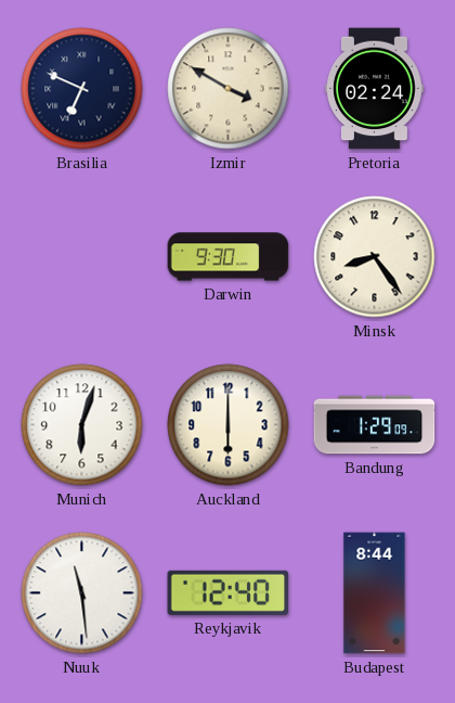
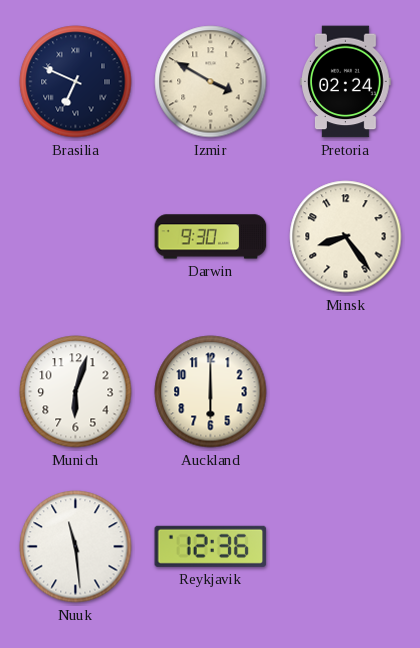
Bandung: 1:29 -> none
Reykjavik: 12:40 -> 12:36
Budapest: 8:44 -> none
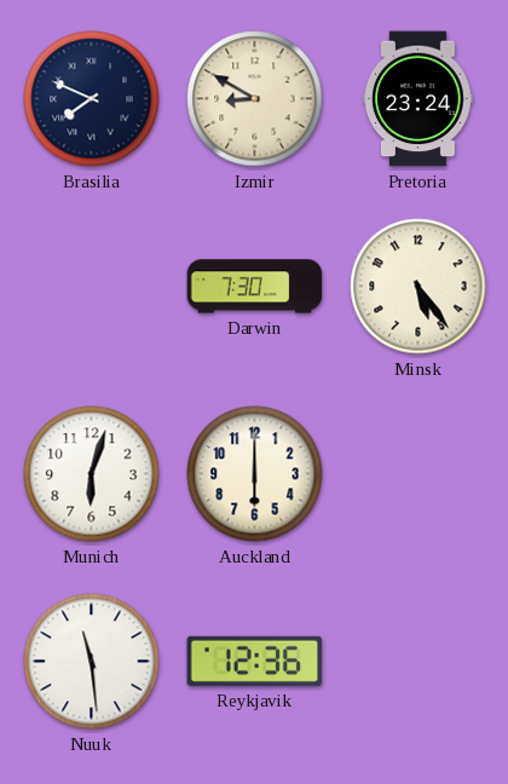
Brasilia: 6:49 -> 7:49
Izmir: 3:50 -> 8:50
Pretoria: 02:24 -> 23:24
Darwin: 9:30 -> 7:30
Minsk: 8:24 -> 5:24
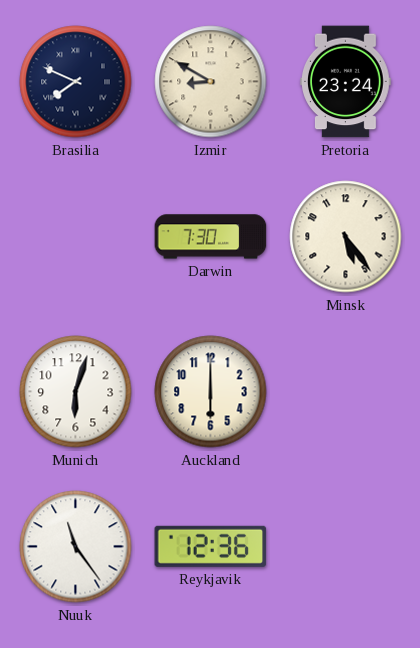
Nuuk: 11:29 -> 11:24
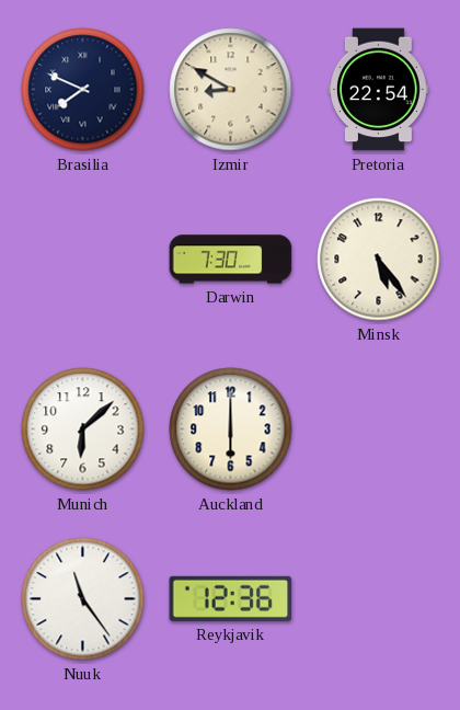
Pretoria: 23:24 -> 22:54
Munich: 6:03 -> 6:08
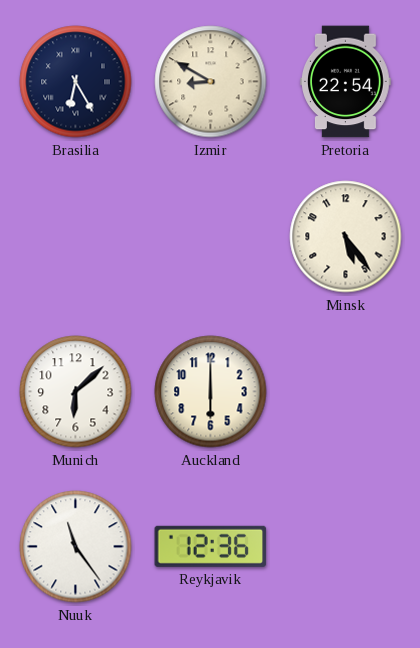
Brasilia: 7:49 -> 6:25
Darwin: 7:30 -> none
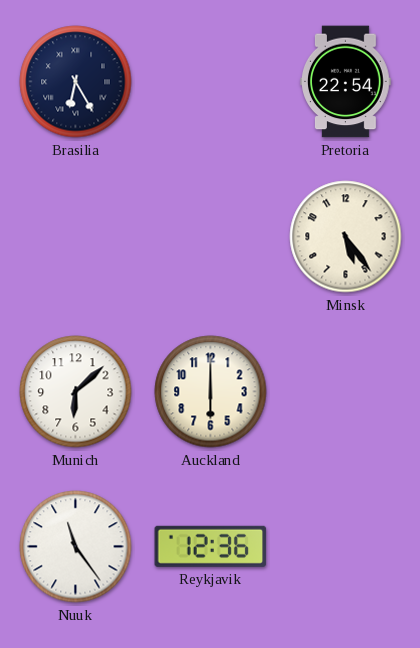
Izmir: 8:50 -> none
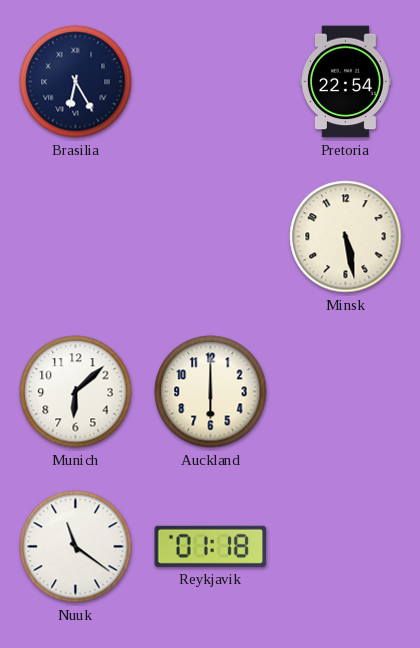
Minsk: 5:24 -> 5:28
Nuuk: 11:24 -> 11:21
Reykjavik: 12:36 -> 01:18
